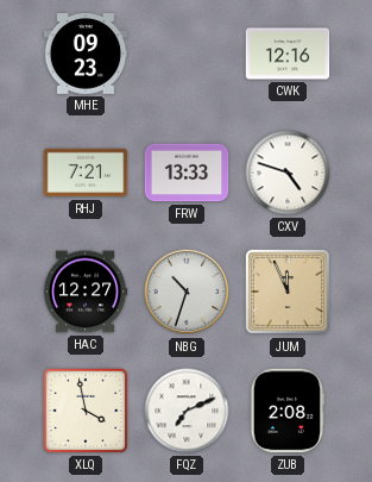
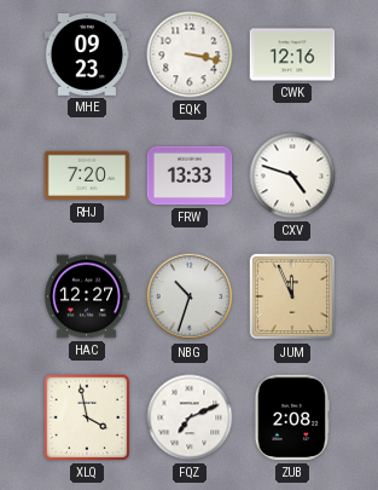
EQK: none -> 3:17
RHJ: 7:21 -> 7:20
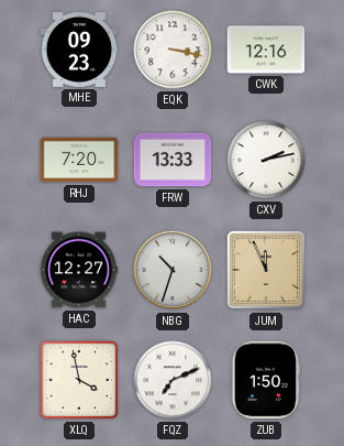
CXV: 4:48 -> 2:13
ZUB: 2:08 -> 1:50
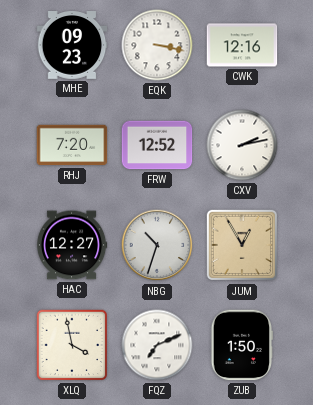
FRW: 13:33 -> 12:52
JUM: 11:56 -> 12:55
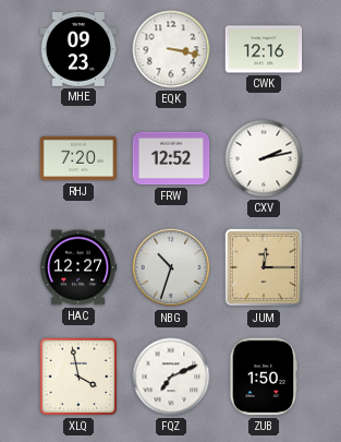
JUM: 12:55 -> 12:15
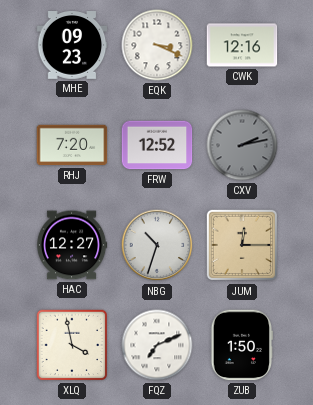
EQK: 3:17 -> 3:19
CXV dial: white -> grey
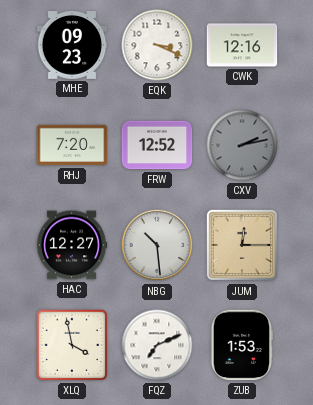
NBG: 10:33 -> 10:29
ZUB: 1:50 -> 1:53
